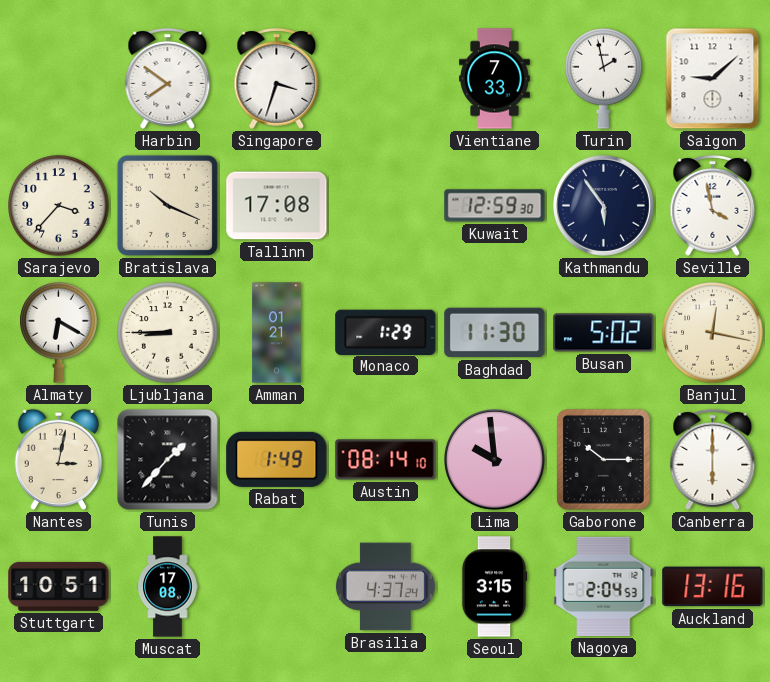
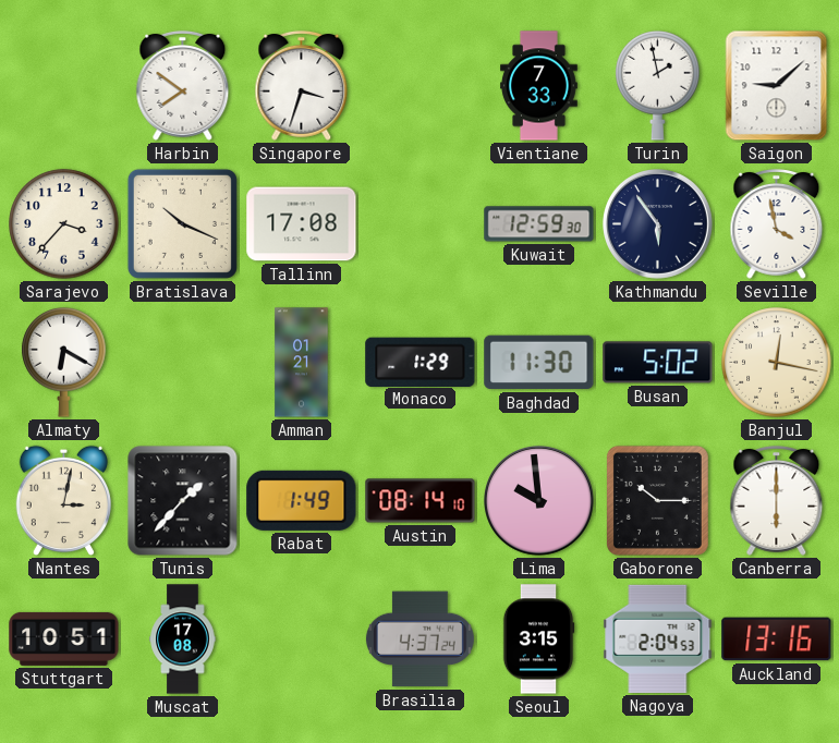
Ljubljana: 8:45 -> none
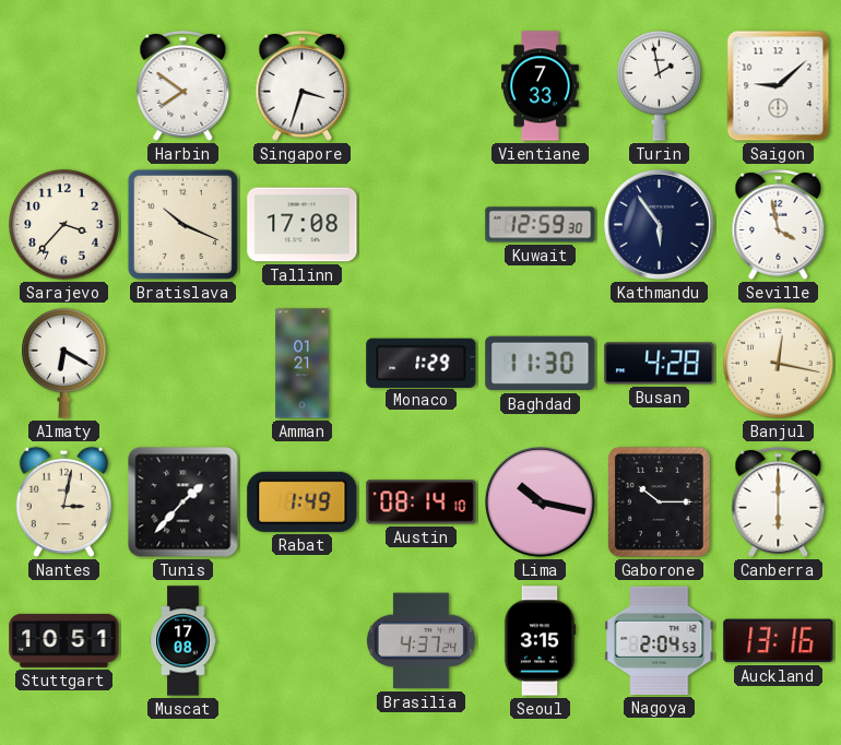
Busan: 5:02 -> 4:28
Lima: 9:59 -> 10:17
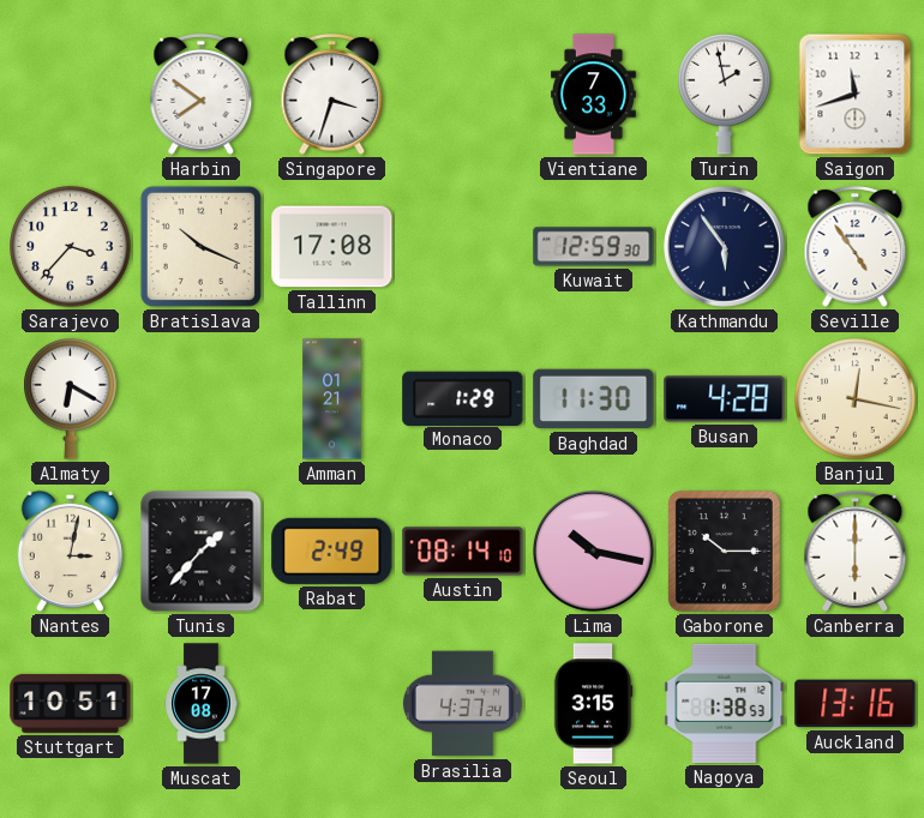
Saigon: 9:08 -> 11:42
Seville: 3:58 -> 4:54
Rabat: 1:49 -> 2:49
Nagoya: 2:04 -> 1:38
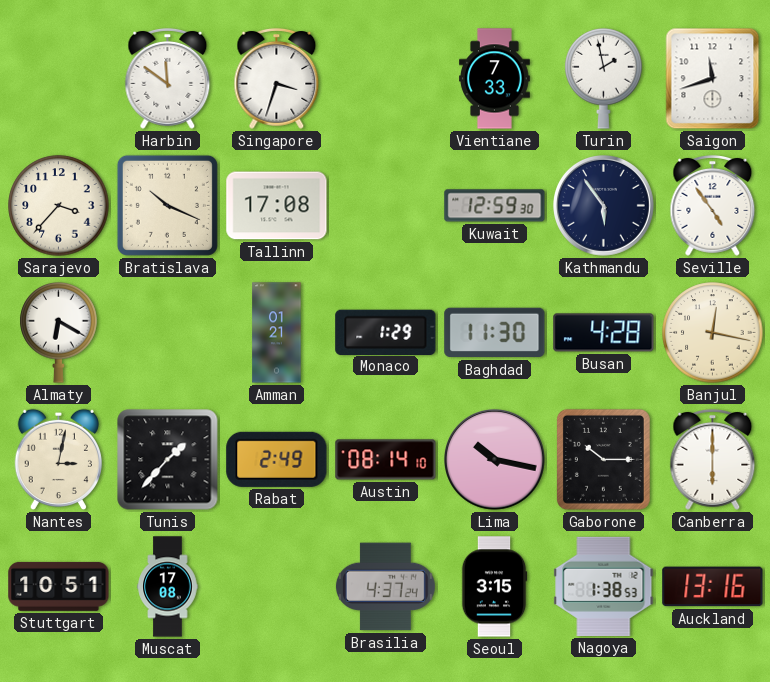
Harbin: 7:51 -> 11:51
